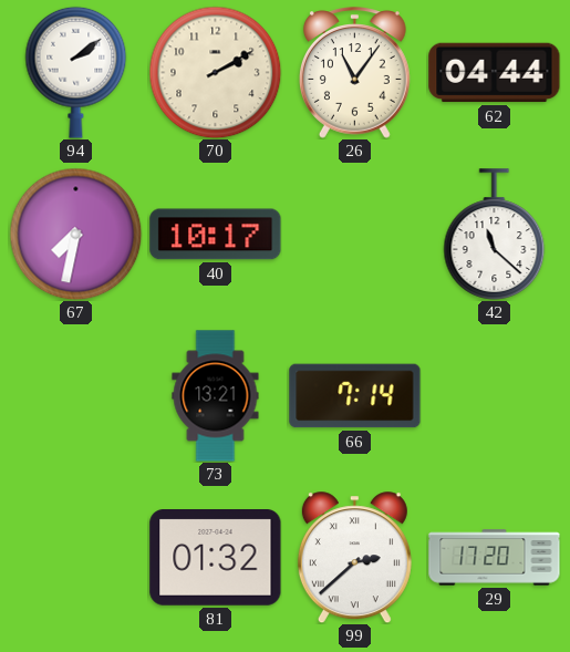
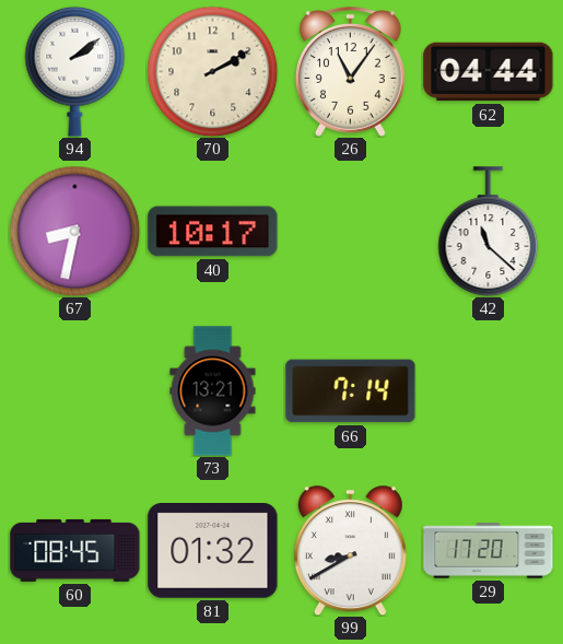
67: 7:32 -> 8:32
60: none -> 08:45
99: 2:38 -> 8:40
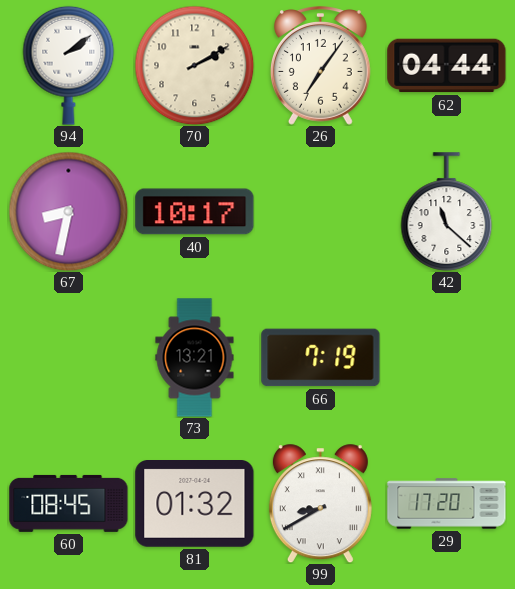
26: 11:06 -> 7:06
66: 7:14 -> 7:19
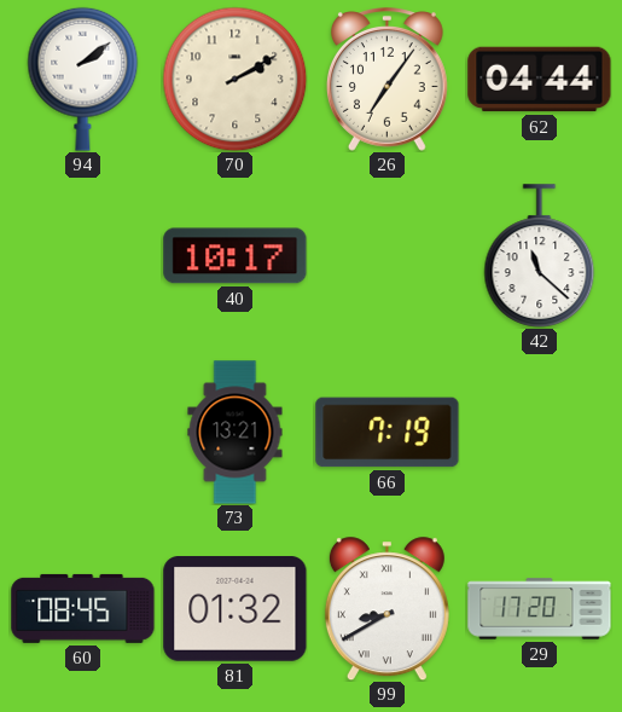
67: 8:32 -> none
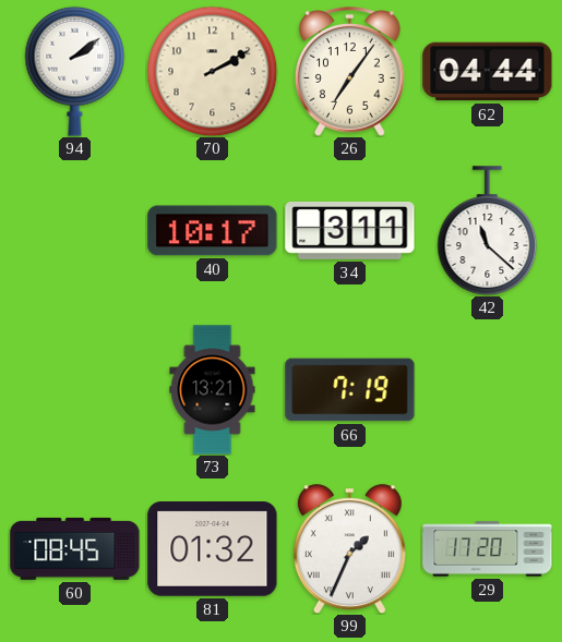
34: none -> 3:11
99: 8:40 -> 1:34
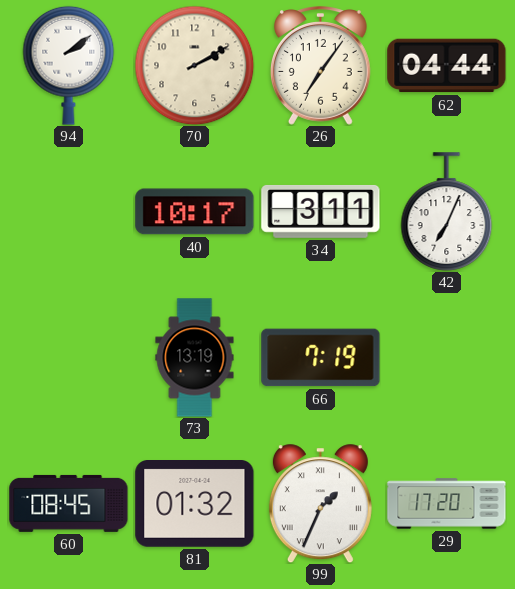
42: 11:22 -> 7:04
73: 13:21 -> 13:19
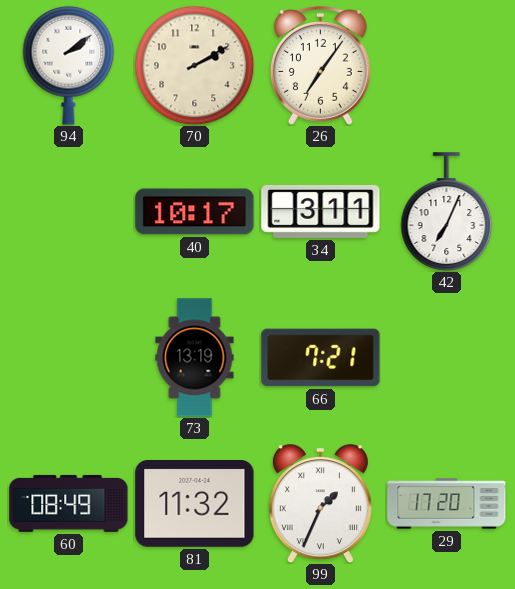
62: 04:44 -> none
66: 7:19 -> 7:21
60: 08:45 -> 08:49
81: 01:32 -> 11:32
